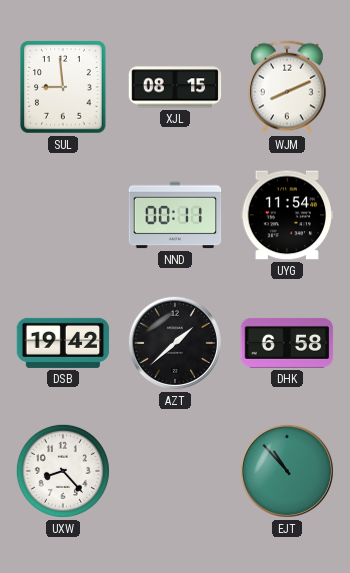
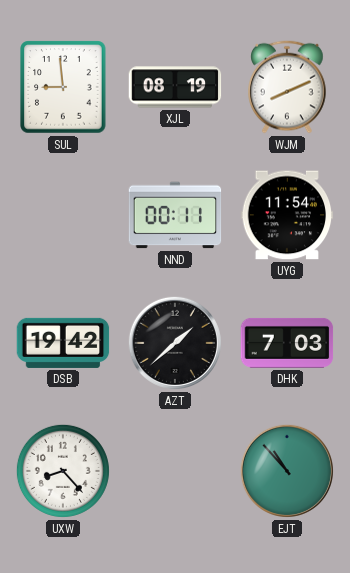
XJL: 08:15 -> 08:19
DHK: 6:58 -> 7:03
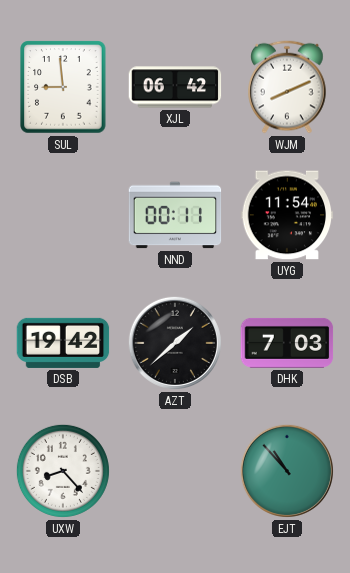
XJL: 08:19 -> 06:42
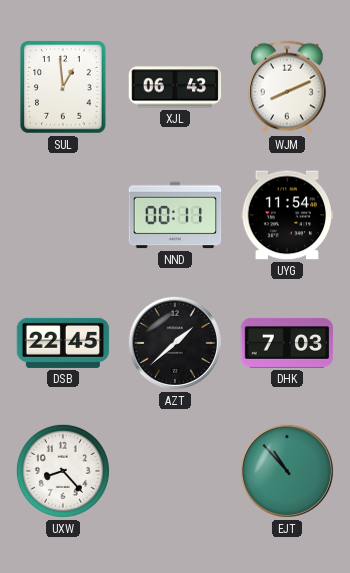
SUL: 8:59 -> 12:59
XJL: 06:42 -> 06:43
DSB: 19:42 -> 22:45
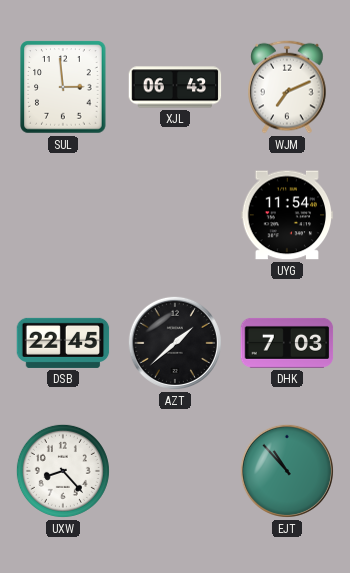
SUL: 12:59 -> 2:59
WJM: 8:11 -> 7:11
NND: 00:11 -> none
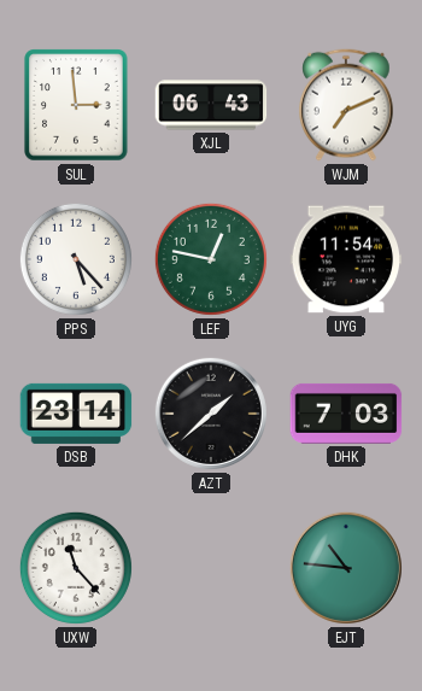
PPS: none -> 5:23
LEF: none -> 12:47
DSB: 22:45 -> 23:14
UXW: 8:23 -> 11:23
EJT: 10:53 -> 10:46
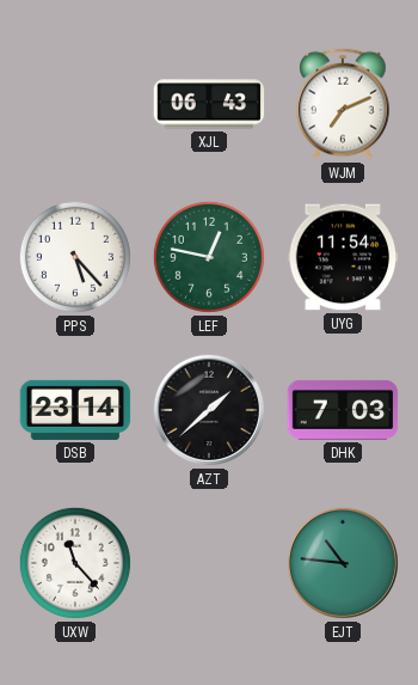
SUL: 2:59 -> none
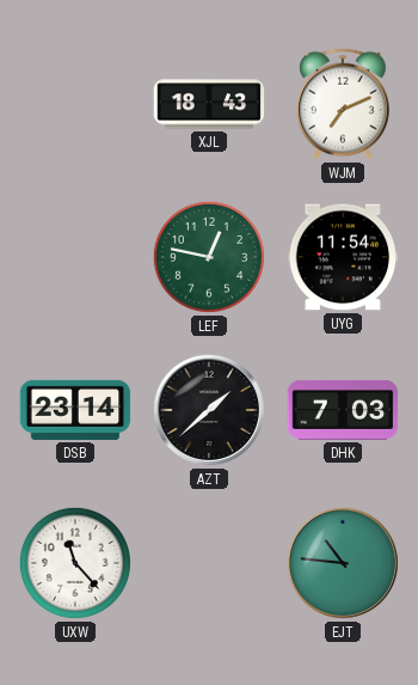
XJL: 06:43 -> 18:43
PPS: 5:23 -> none
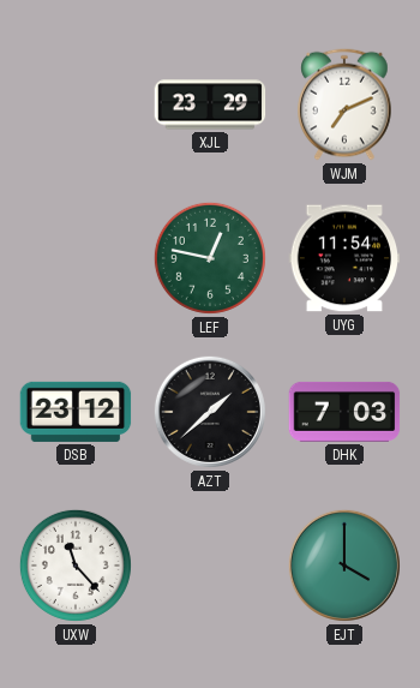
XJL: 18:43 -> 23:29
DSB: 23:14 -> 23:12
EJT: 10:46 -> 4:00
